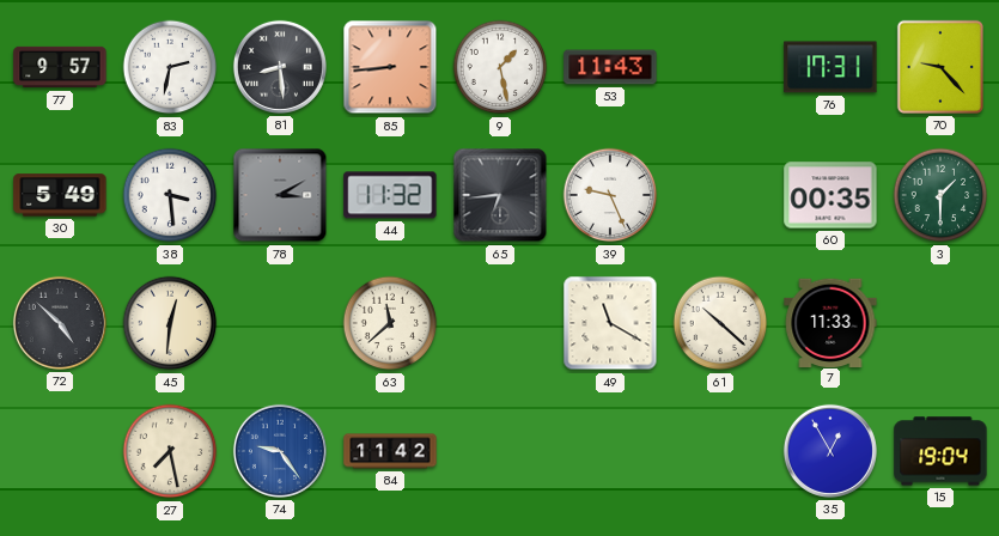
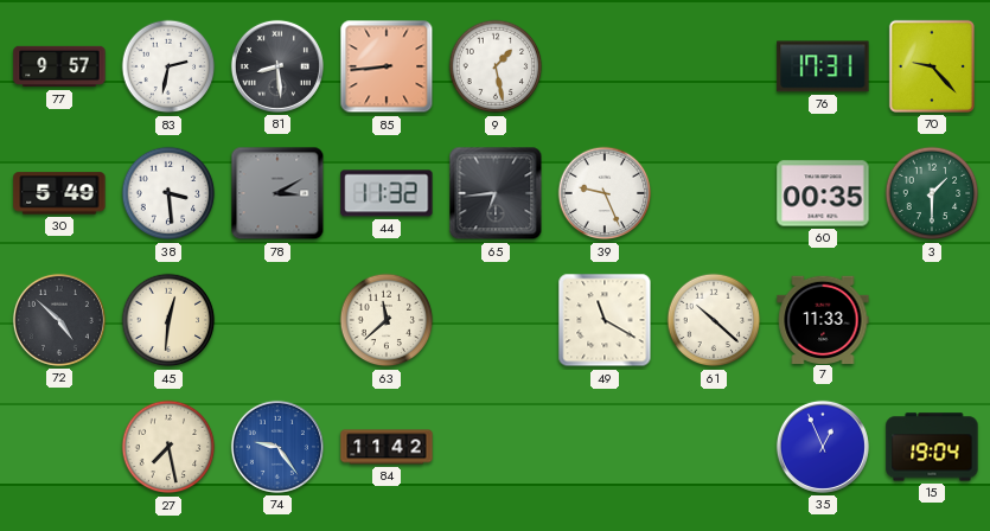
53: 11:43 -> none
35: 12:55 -> 12:56
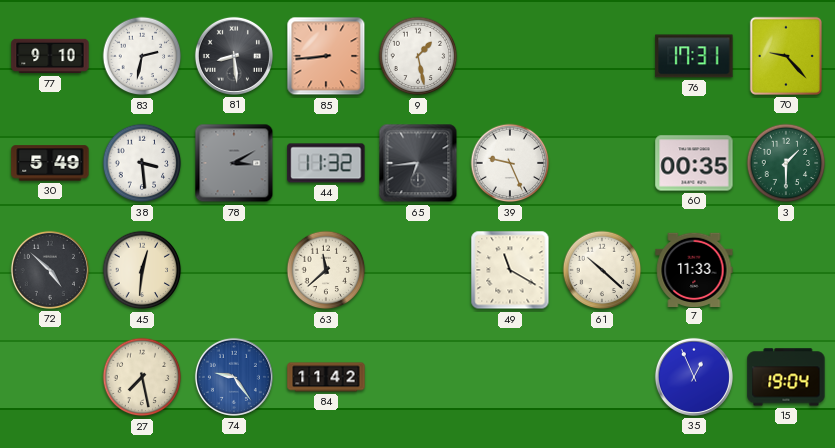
77: 9:57 -> 9:10
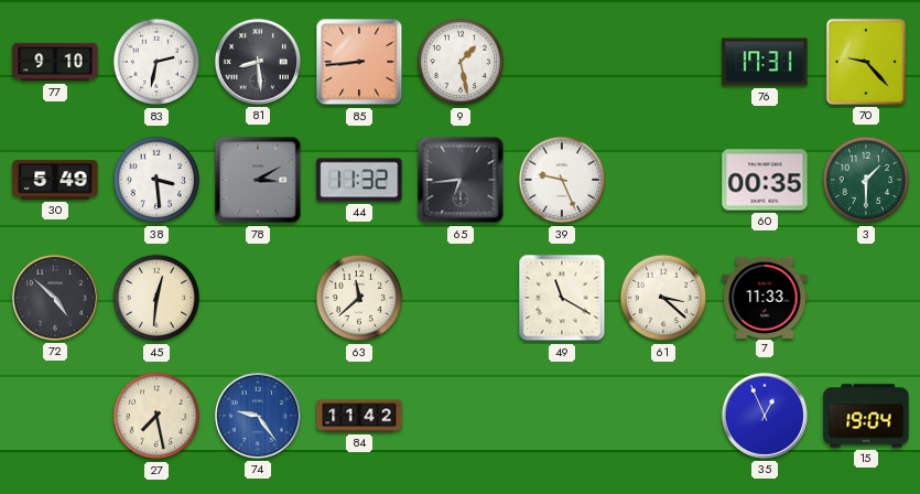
61: 10:22 -> 3:22
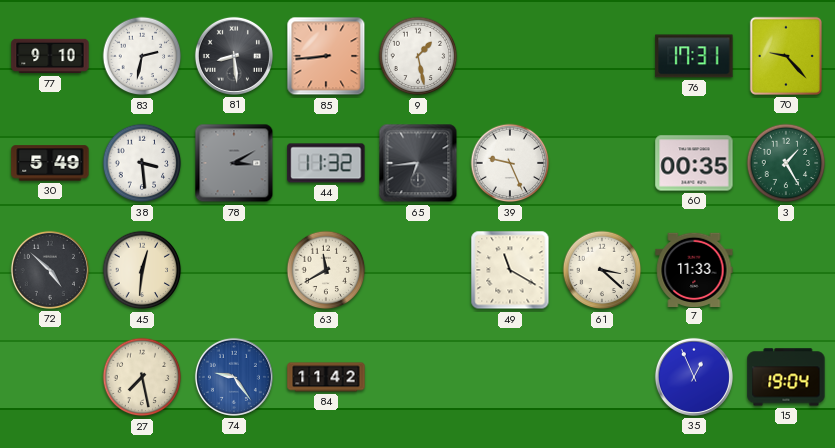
3: 1:30 -> 1:25
63: 11:38 -> 11:40
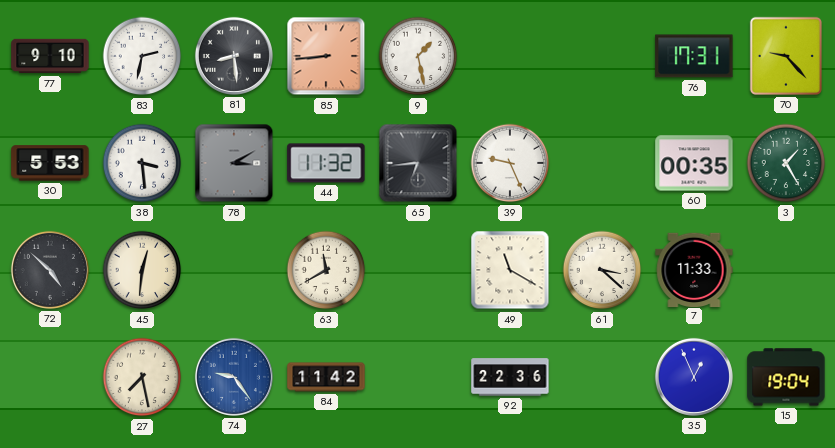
30: 5:49 -> 5:53
92: none -> 22:36
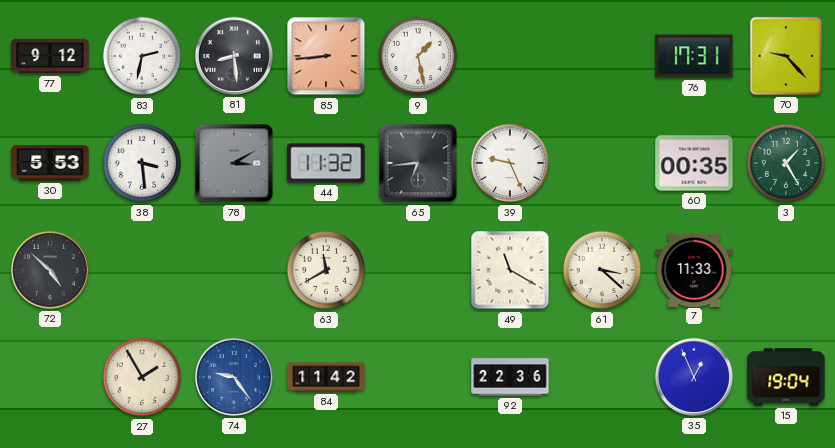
77: 9:10 -> 9:12
45: 12:31 -> none
27: 7:28 -> 1:55
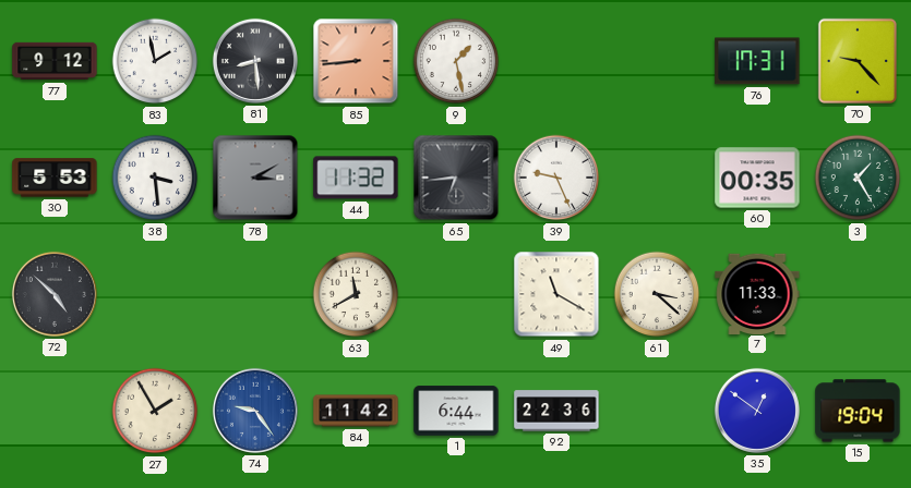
83: 2:32 -> 1:58
1: none -> 6:44
35: 12:56 -> 12:51
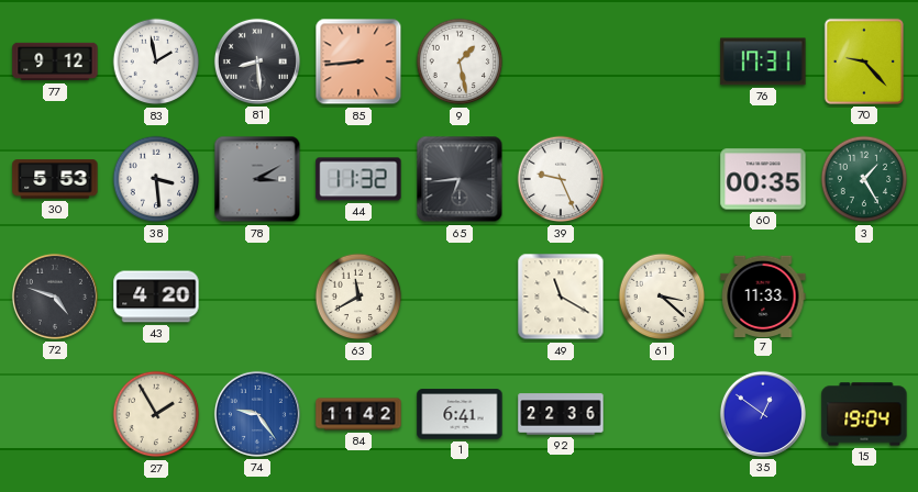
72: 4:52 -> 4:48
43: none -> 4:20
1: 6:44 -> 6:41
